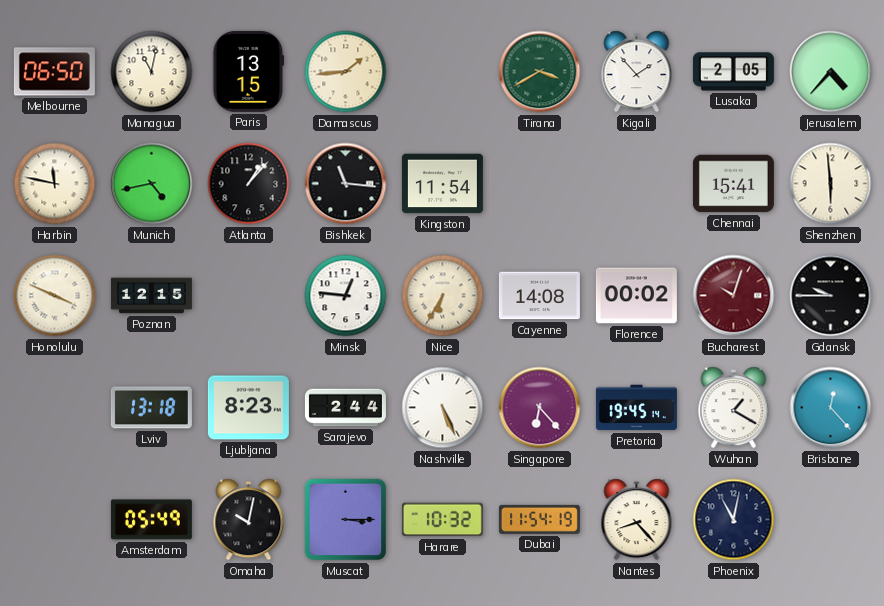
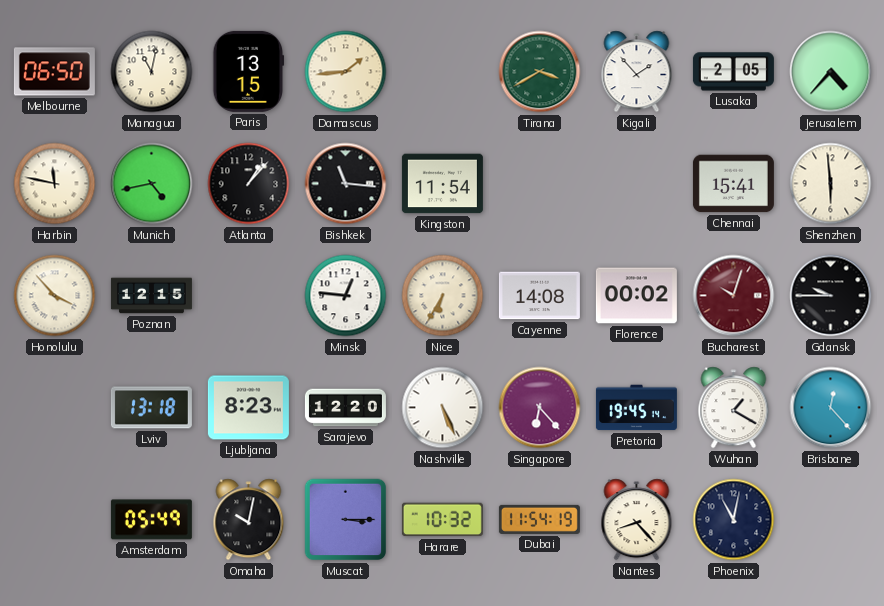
Honolulu: 3:49 -> 3:53
Sarajevo: 2:44 -> 12:20
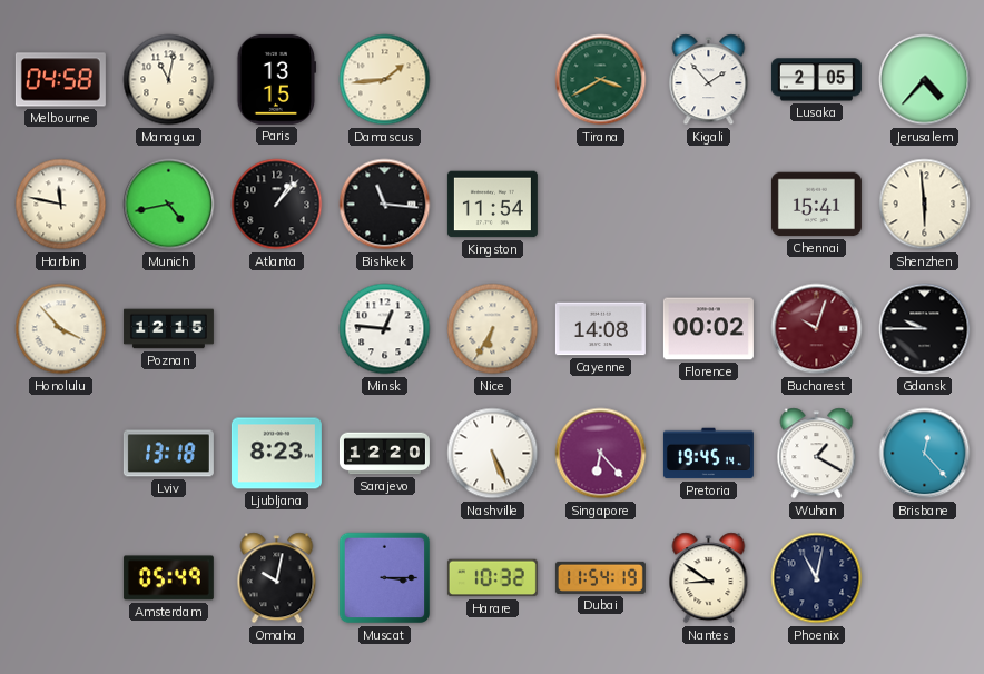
Melbourne: 06:50 -> 04:58
Nantes: 8:23 -> 8:51
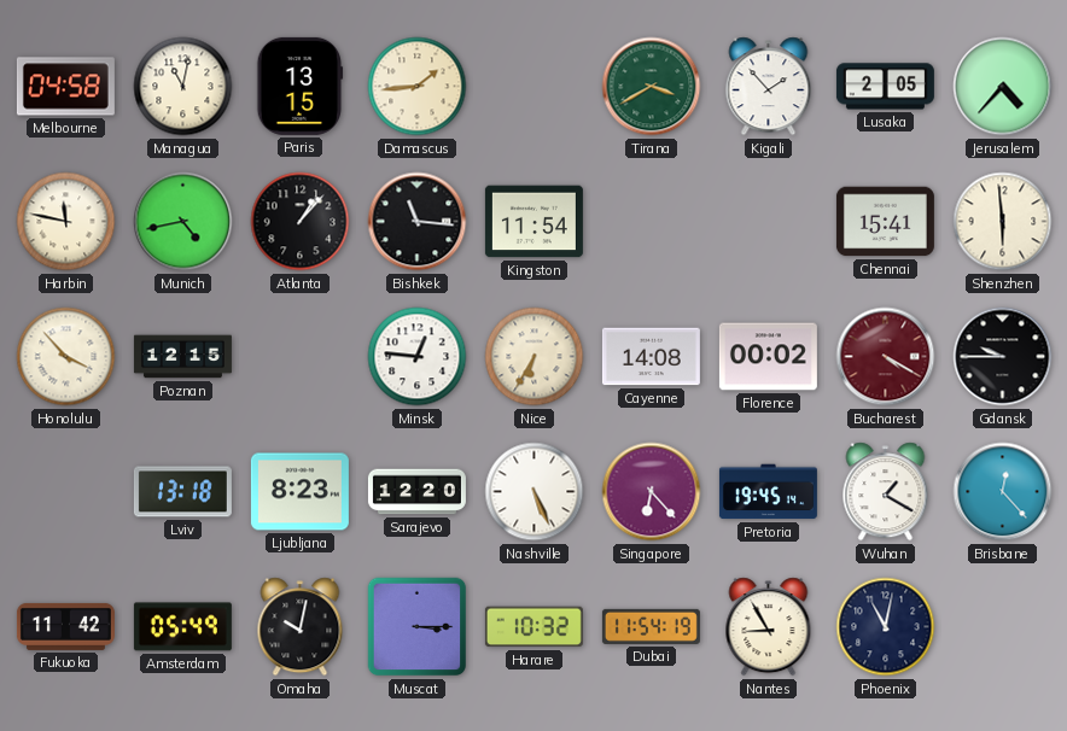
Bucharest: 10:03 -> 4:20
Fukuoka: none -> 11:42
Nantes: 8:51 -> 8:55
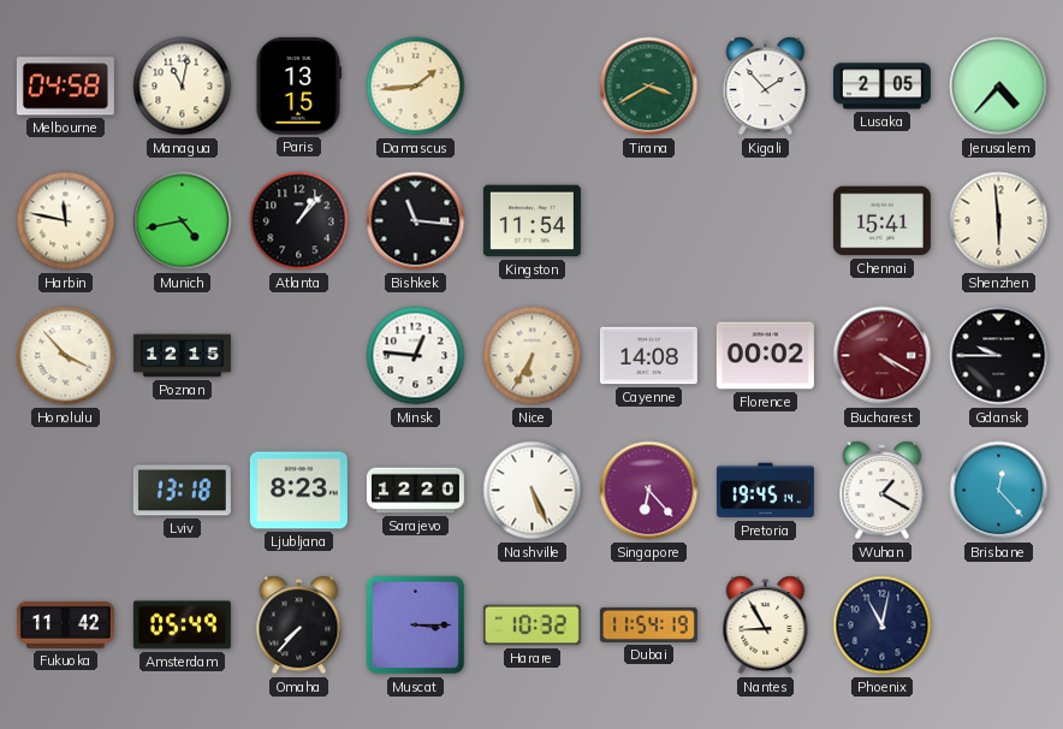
Omaha: 10:02 -> 7:37
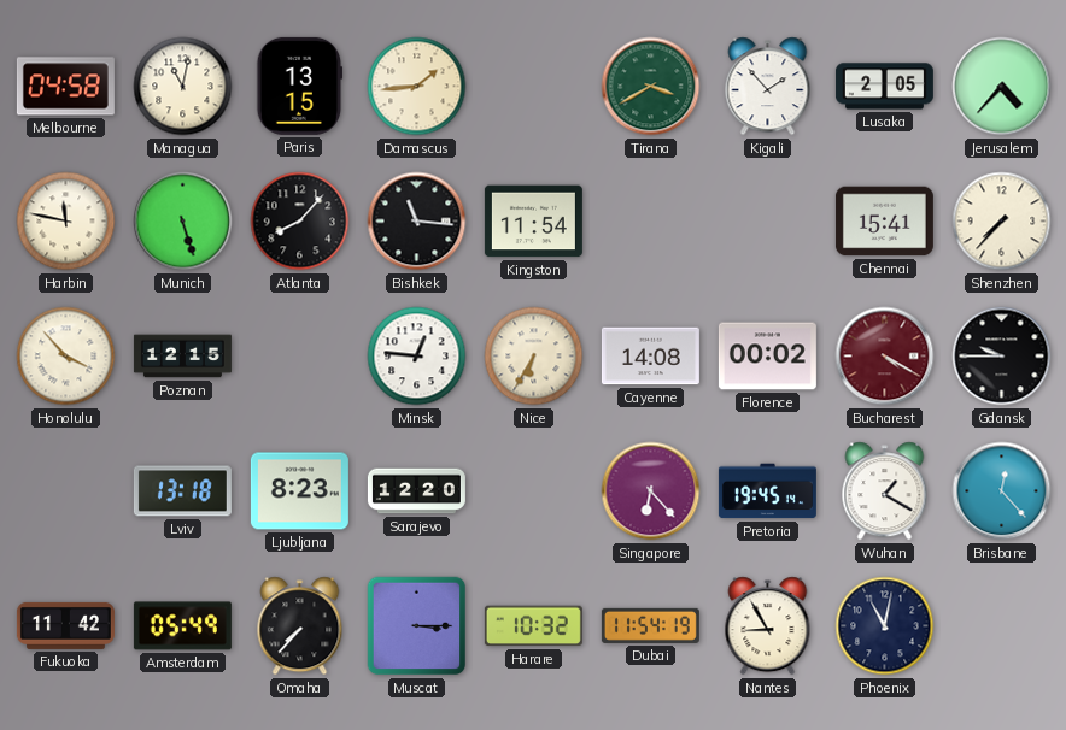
Munich: 4:43 -> 5:27
Atlanta: 1:07 -> 8:07
Shenzhen: 5:59 -> 7:37
Nashville: 5:26 -> none
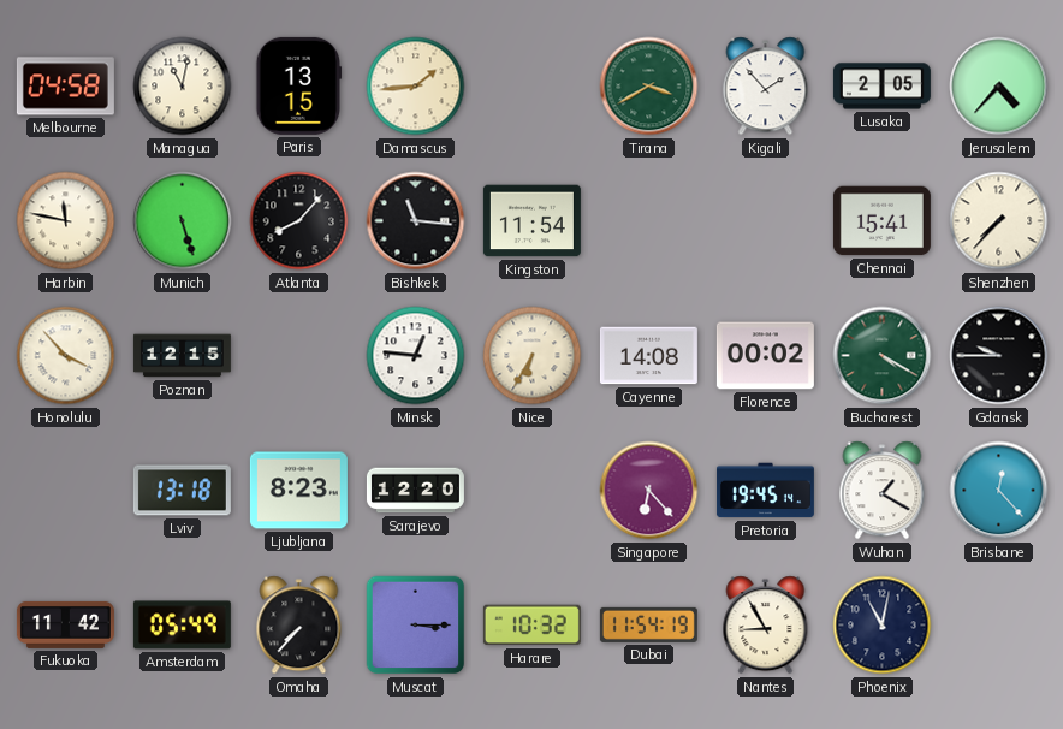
Bucharest dial: burgundy -> green
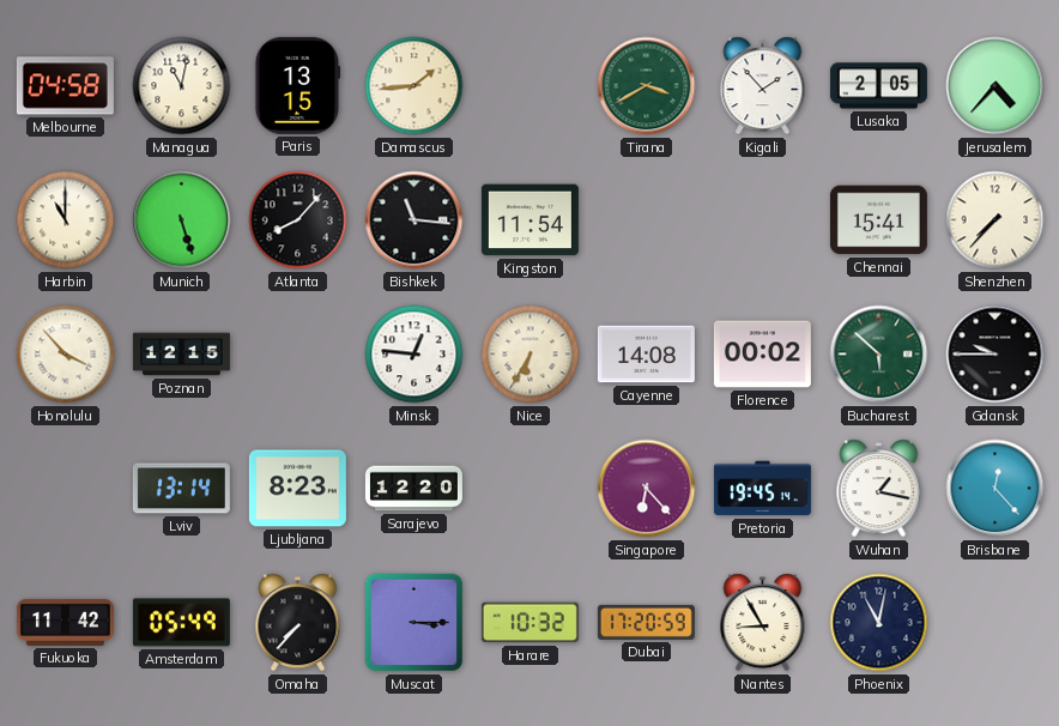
Harbin: 11:47 -> 11:00
Bucharest: 4:20 -> 5:52
Lviv: 13:18 -> 13:14
Wuhan: 1:20 -> 1:17
Dubai: 11:54 -> 17:20
